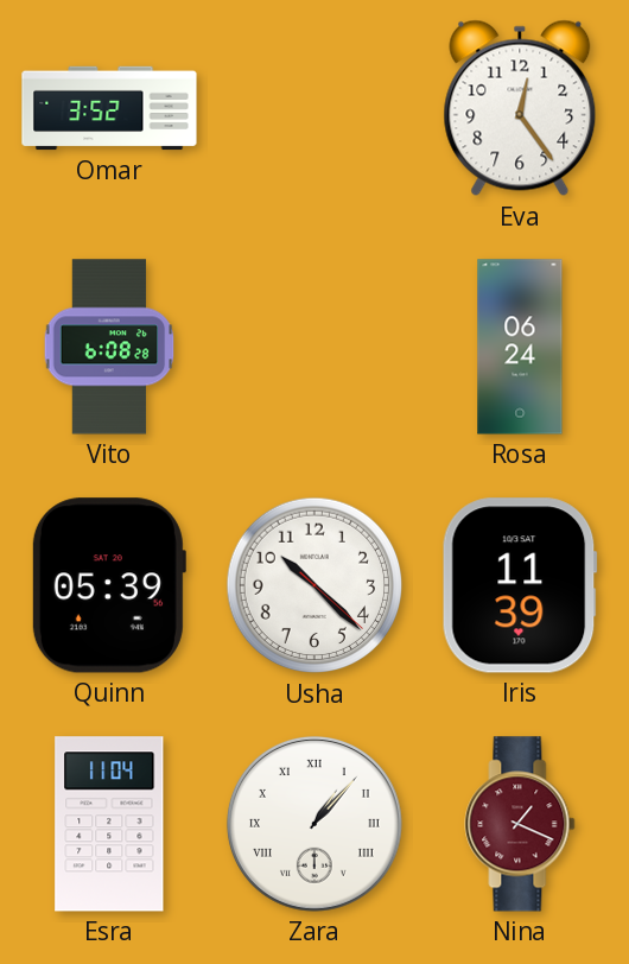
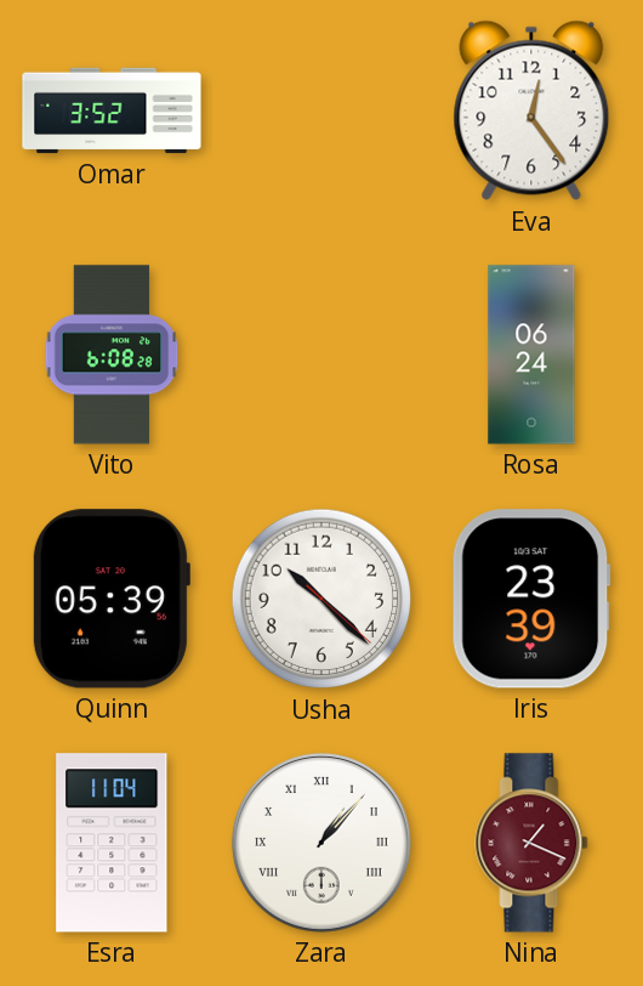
Iris: 11:39 -> 23:39
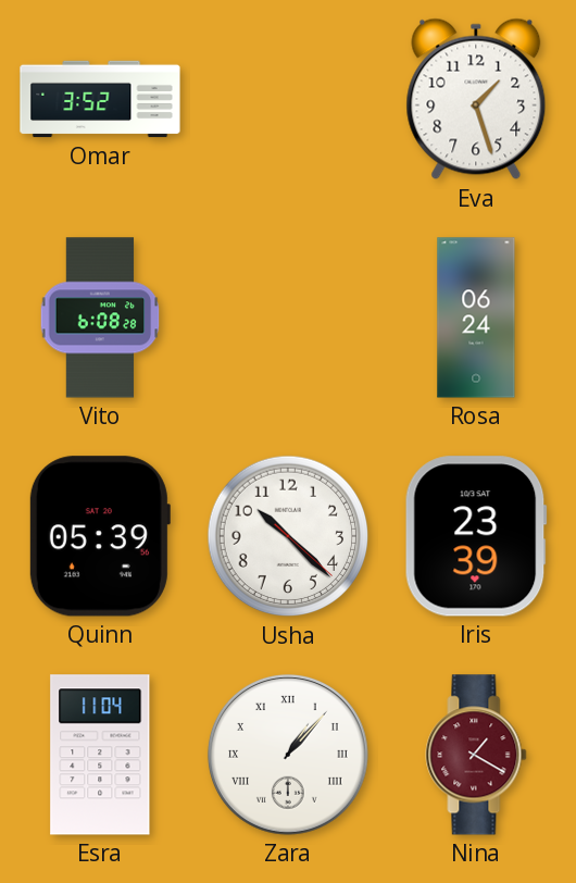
Eva: 12:24 -> 1:27
Nina: 1:19 -> 1:20
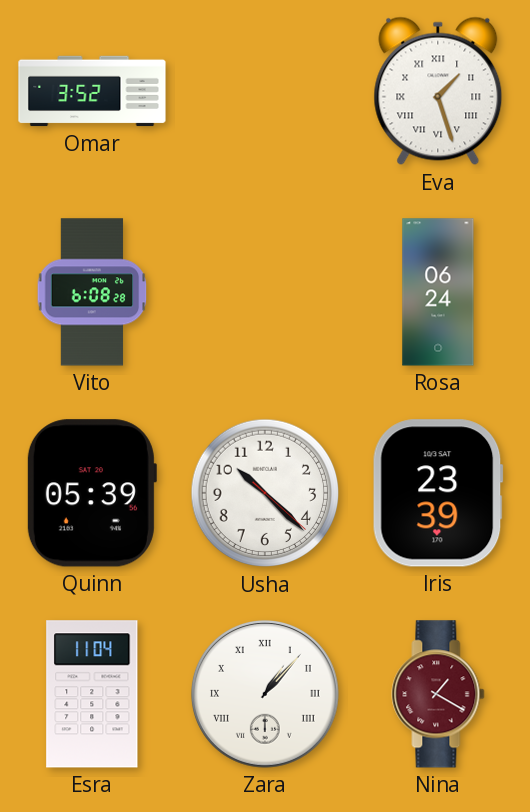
Eva numerals: Arabic -> Roman
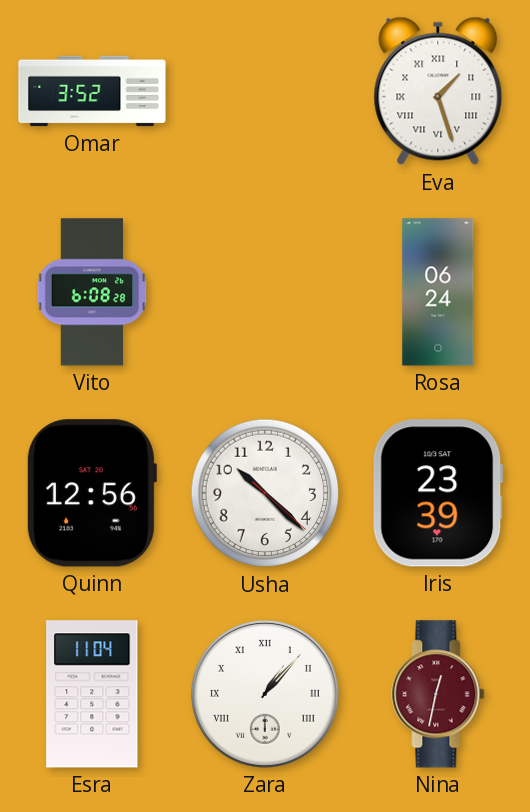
Quinn: 05:39 -> 12:56
Nina: 1:20 -> 12:32
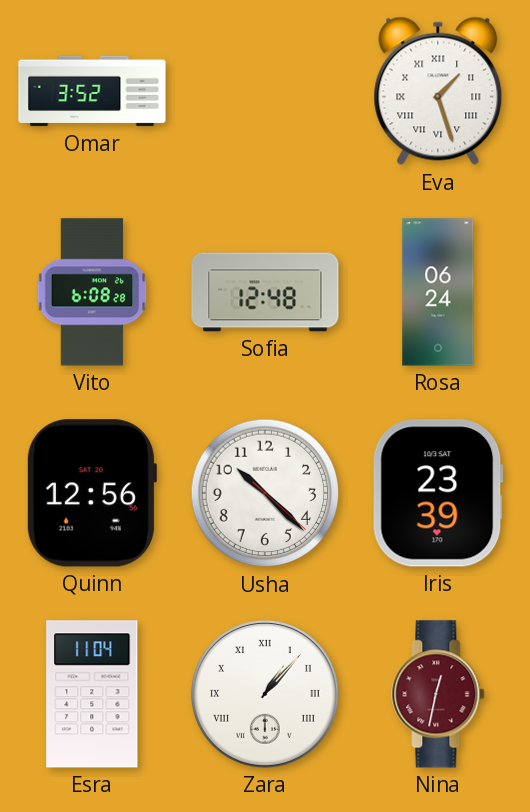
Sofia: none -> 12:48
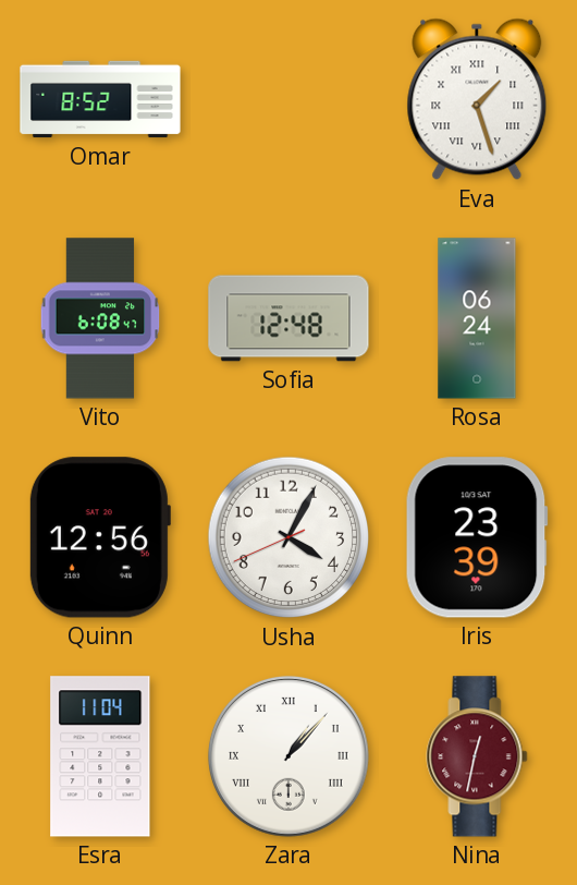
Omar: 3:52 -> 8:52
Vito: 6:08:28 -> 6:08:47
Usha: 10:22 -> 4:04
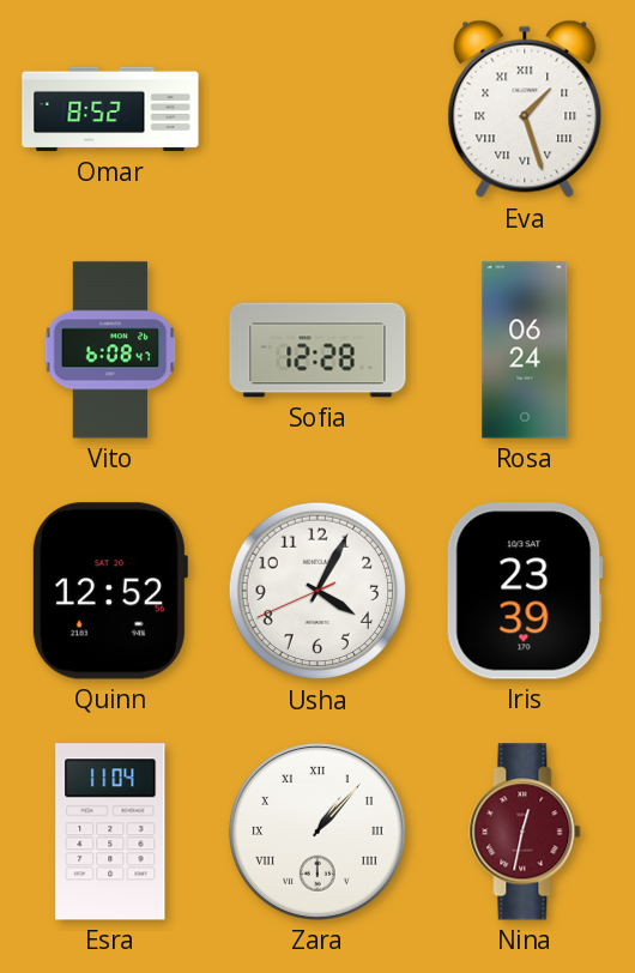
Sofia: 12:48 -> 12:28
Quinn: 12:56 -> 12:52
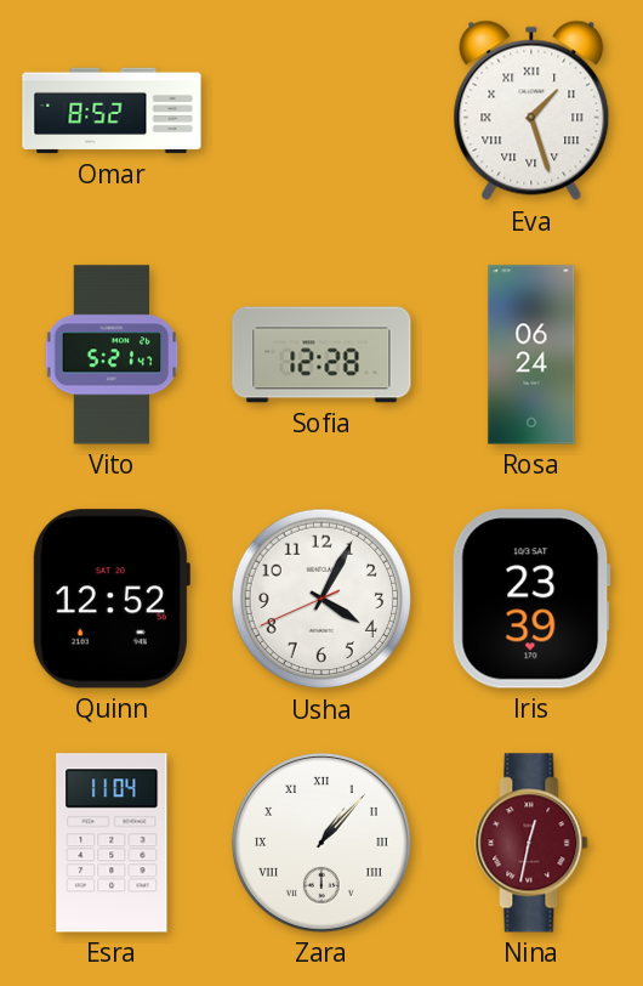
Vito: 6:08 -> 5:21
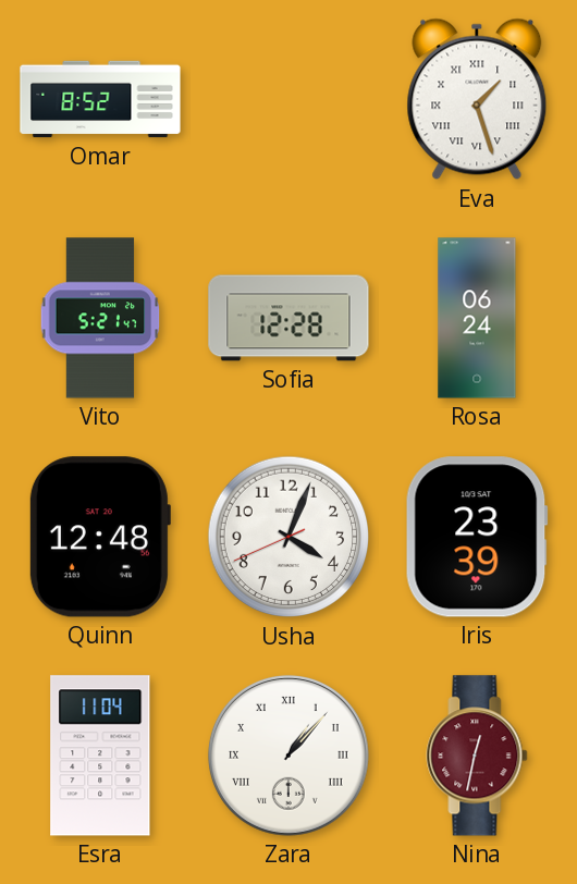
Quinn: 12:52 -> 12:48
Usha: 4:04 -> 4:03
